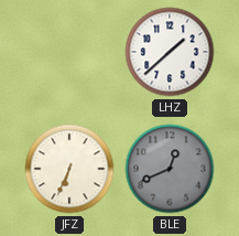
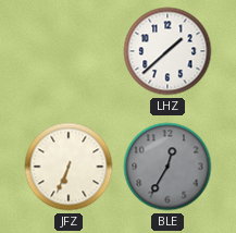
BLE: 12:41 -> 12:35
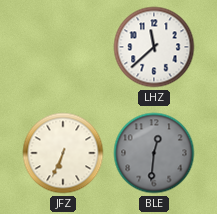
LHZ: 1:38 -> 11:38
BLE: 12:35 -> 12:31
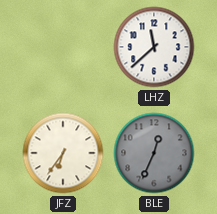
JFZ: 6:34 -> 6:36
BLE: 12:31 -> 12:34
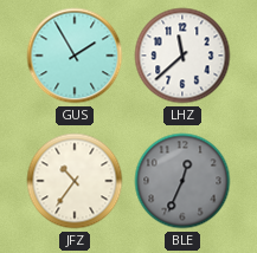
GUS: none -> 1:55
JFZ: 6:36 -> 10:36
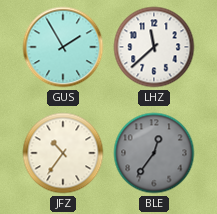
BLE: 12:34 -> 12:36
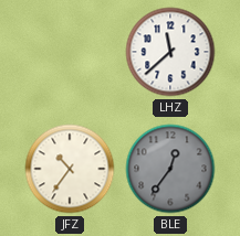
GUS: 1:55 -> none
